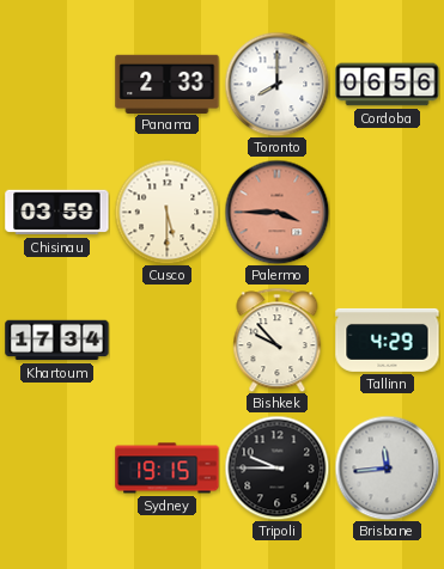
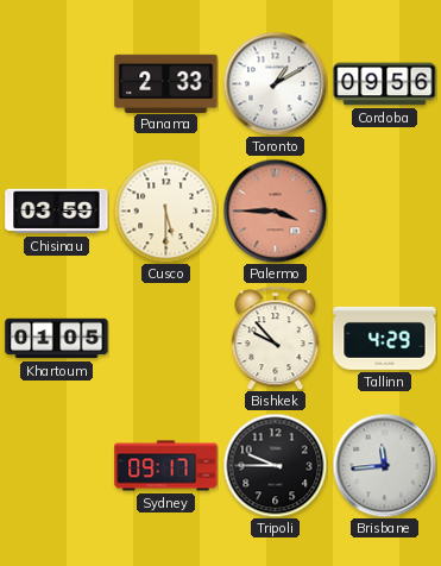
Toronto: 8:00 -> 1:10
Cordoba: 06:56 -> 09:56
Khartoum: 17:34 -> 01:05
Sydney: 19:15 -> 09:17
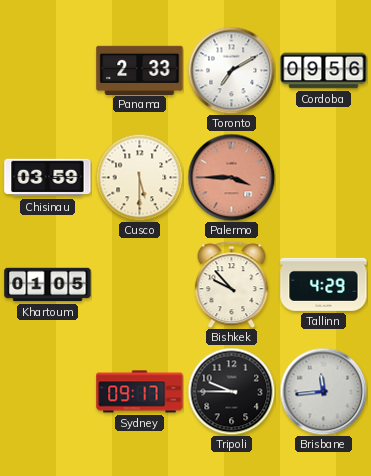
Toronto: 1:10 -> 7:10
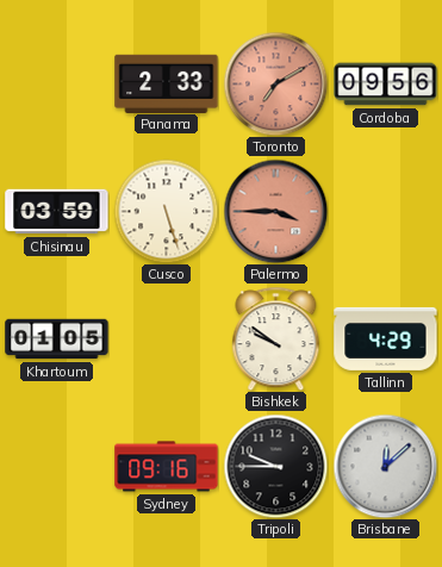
Toronto dial: white -> salmon
Cusco: 5:30 -> 5:27
Bishkek: 9:53 -> 9:51
Sydney: 09:17 -> 09:16
Brisbane: 11:44 -> 12:08
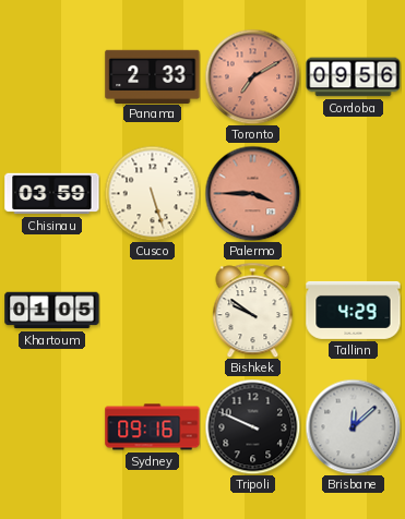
Tripoli: 9:45 -> 9:49
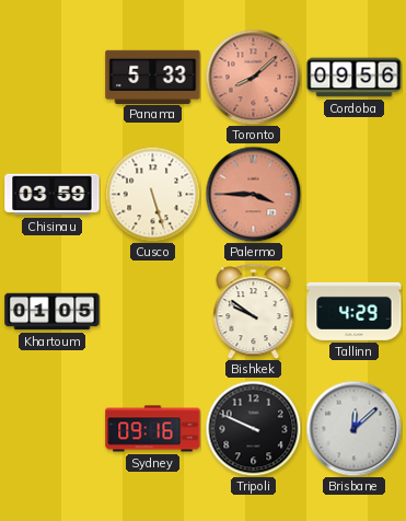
Panama: 2:33 -> 5:33
Toronto: 7:10 -> 8:08
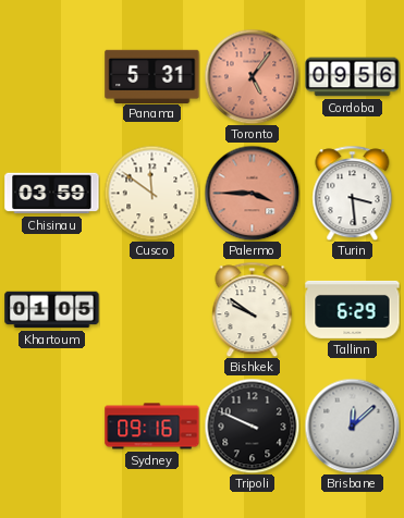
Panama: 5:33 -> 5:31
Toronto: 8:08 -> 5:06
Cusco: 5:27 -> 11:51
Turin: none -> 3:29
Tallinn: 4:29 -> 6:29
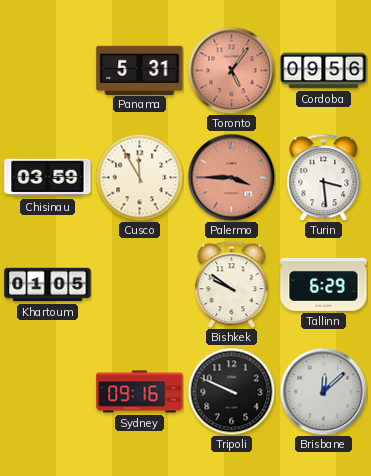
Cusco: 11:51 -> 11:55
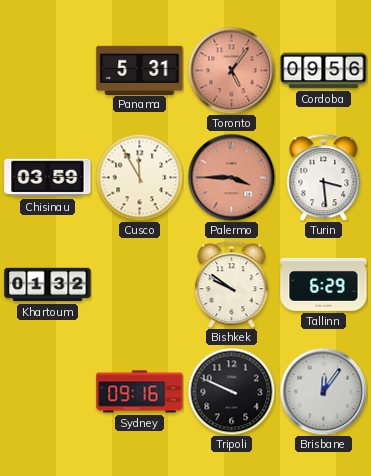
Khartoum: 01:05 -> 01:32
Brisbane: 12:08 -> 12:06
